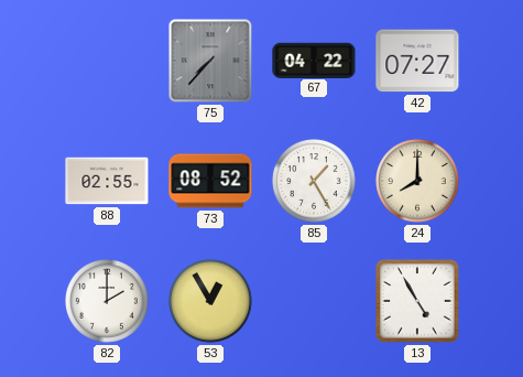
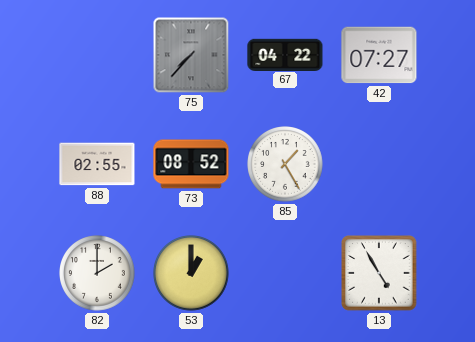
24: 8:00 -> none
53: 12:55 -> 1:00
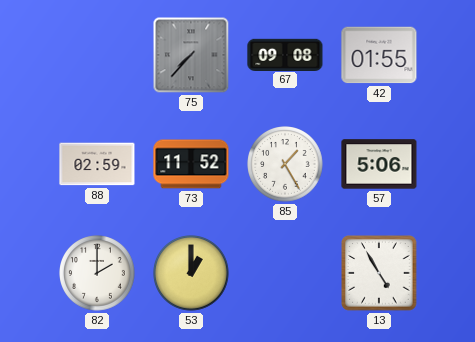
67: 04:22 -> 09:08
42: 07:27 -> 01:55
88: 02:55 -> 02:59
73: 08:52 -> 11:52
57: none -> 5:06
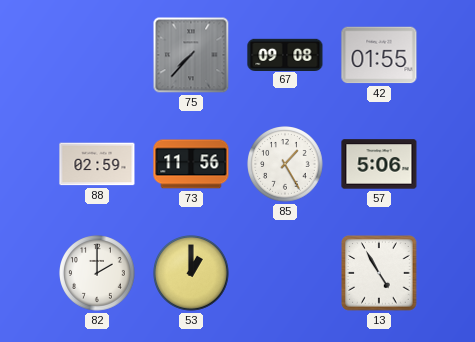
73: 11:52 -> 11:56
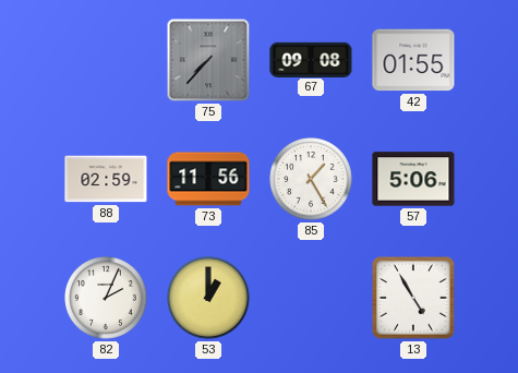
82: 2:00 -> 2:04
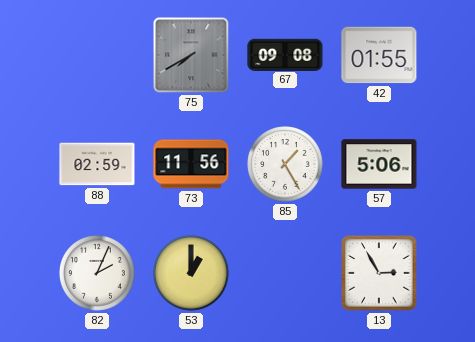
75: 7:37 -> 7:40
13: 4:55 -> 2:55
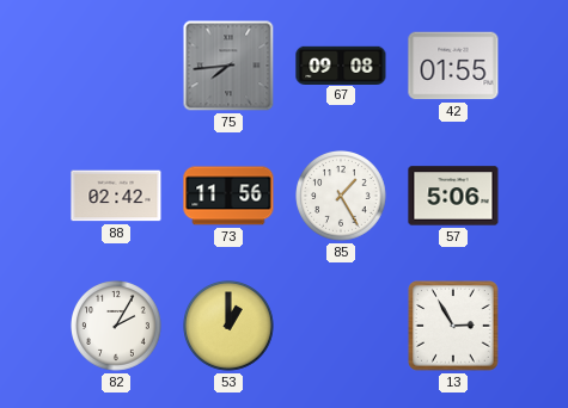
75: 7:40 -> 7:44
88: 02:59 -> 02:42
82: 2:04 -> 2:05
